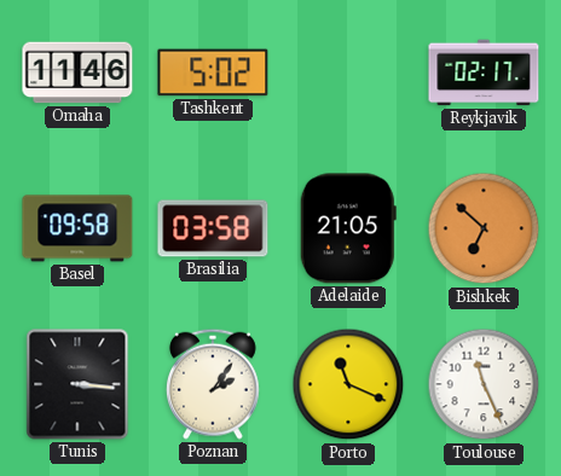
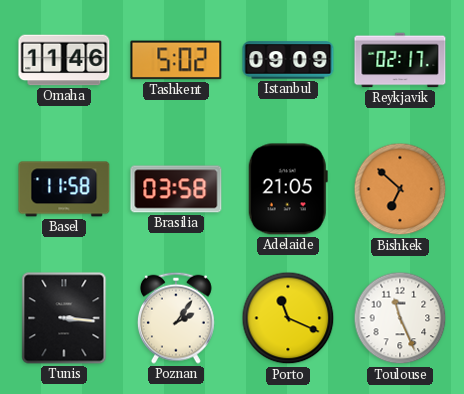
Istanbul: none -> 09:09
Basel: 09:58 -> 11:58
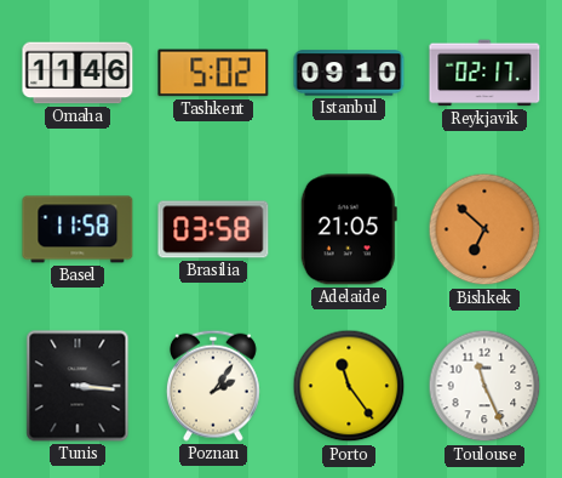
Istanbul: 09:09 -> 09:10
Porto: 11:19 -> 11:24
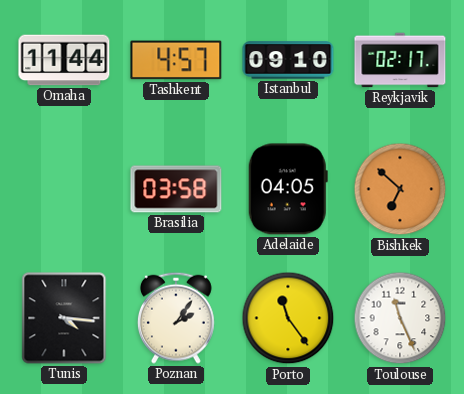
Omaha: 11:46 -> 11:44
Tashkent: 5:02 -> 4:57
Basel: 11:58 -> none
Adelaide: 21:05 -> 04:05
Tunis: 3:16 -> 4:16
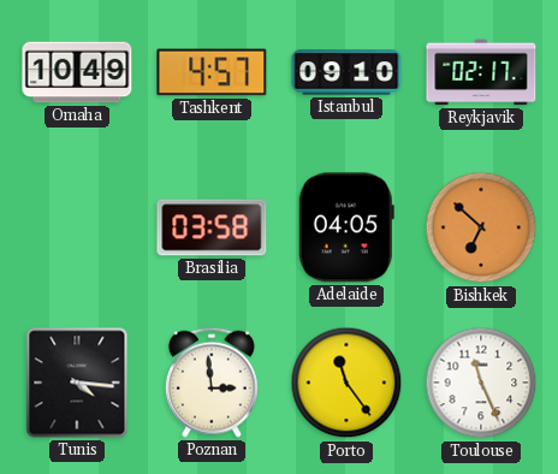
Omaha: 11:44 -> 10:49
Poznan: 2:06 -> 2:59
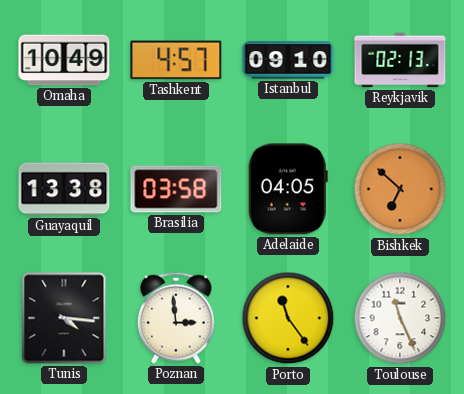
Reykjavik: 02:17 -> 02:13
Guayaquil: none -> 13:38
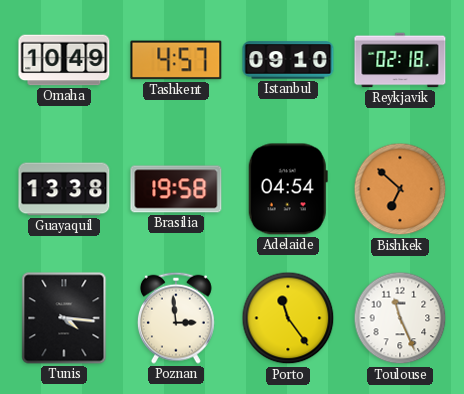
Reykjavik: 02:13 -> 02:18
Brasilia: 03:58 -> 19:58
Adelaide: 04:05 -> 04:54
